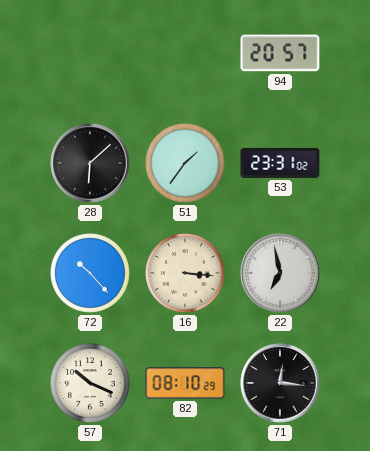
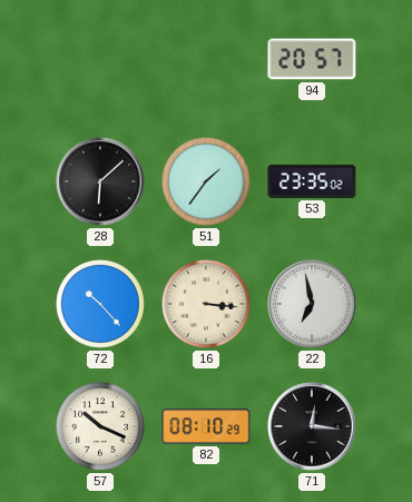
53: 23:31 -> 23:35
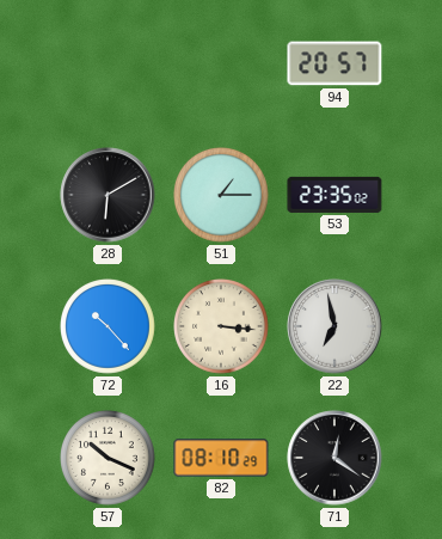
28: 6:08 -> 6:10
51: 1:36 -> 1:15
71: 12:16 -> 12:21
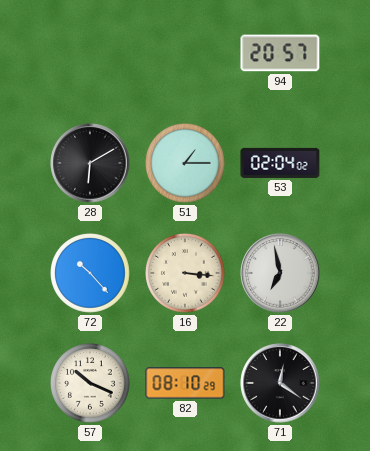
53: 23:35 -> 02:04
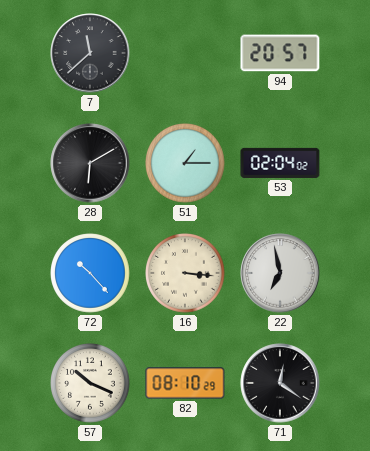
7: none -> 11:38
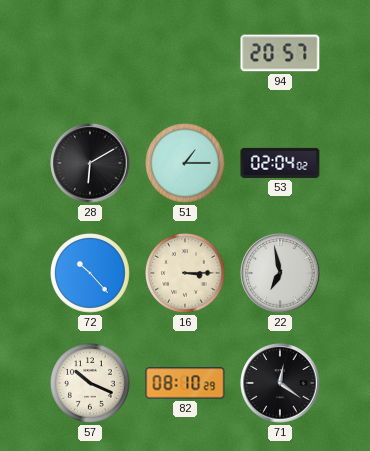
7: 11:38 -> none
16: 3:16 -> 3:15
